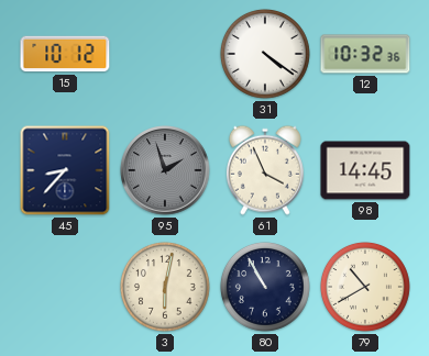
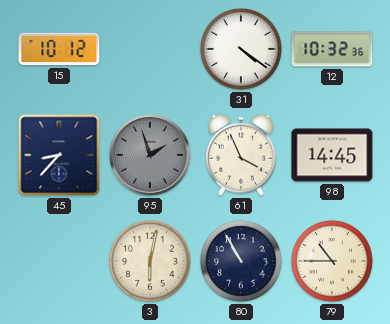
79: 10:40 -> 10:45
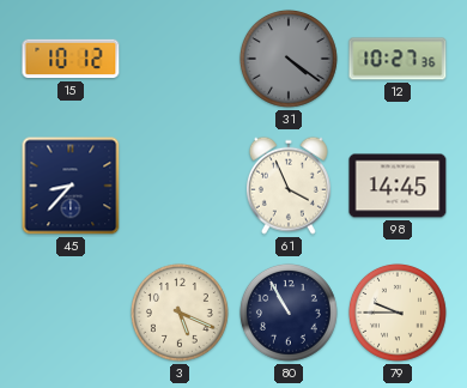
31 dial: white -> grey
12: 10:32 -> 10:27
95: 1:57 -> none
3: 6:02 -> 5:19
79: 10:45 -> 9:45
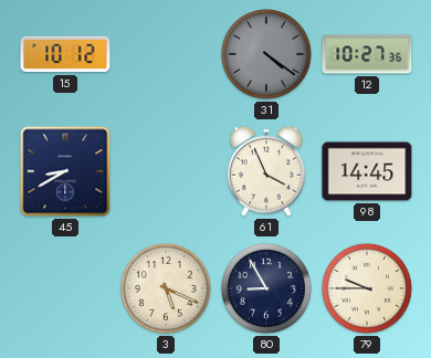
45: 8:37 -> 8:40
80: 10:55 -> 8:55
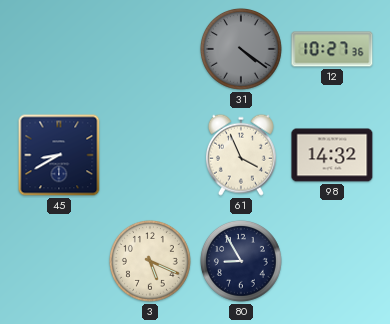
15: 10:12 -> none
98: 14:45 -> 14:32
79: 9:45 -> none
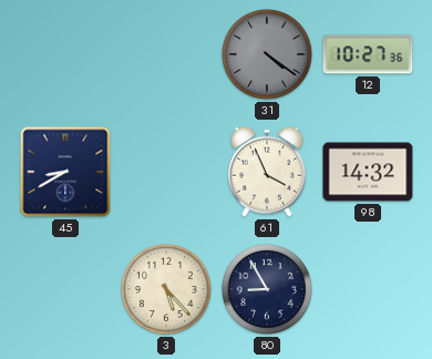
3: 5:19 -> 5:23
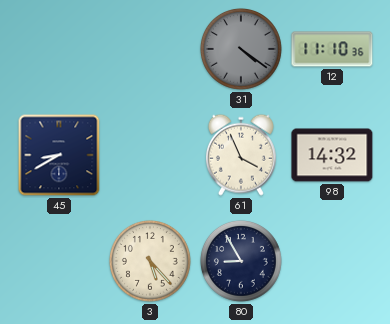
12: 10:27 -> 11:10
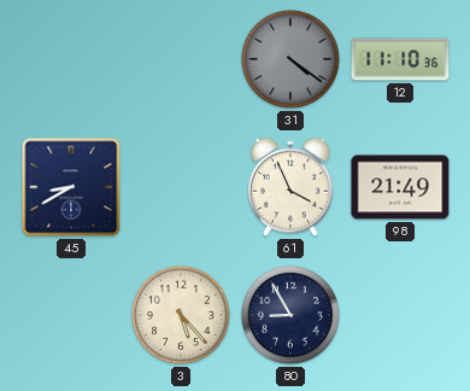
98: 14:32 -> 21:49
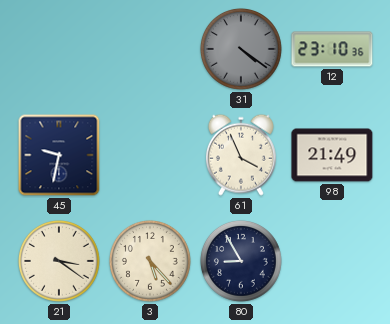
12: 11:10 -> 23:10
45: 8:40 -> 9:32
21: none -> 3:21
